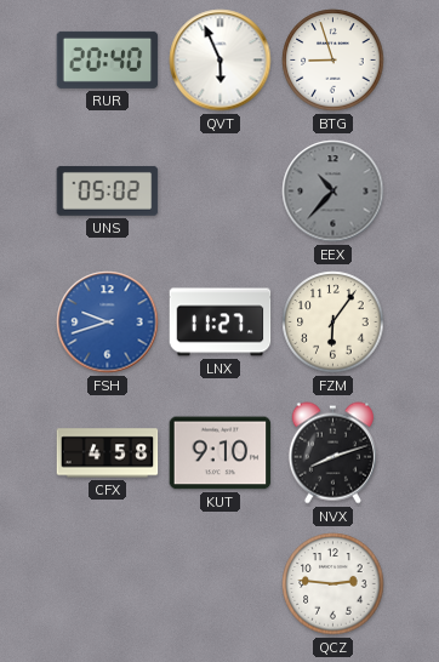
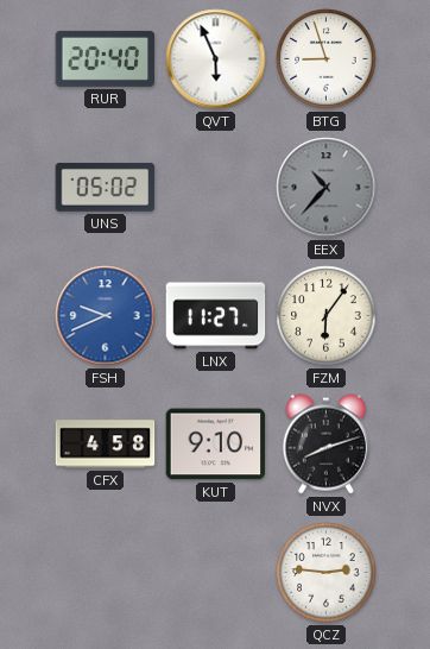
FSH: 9:42 -> 9:41
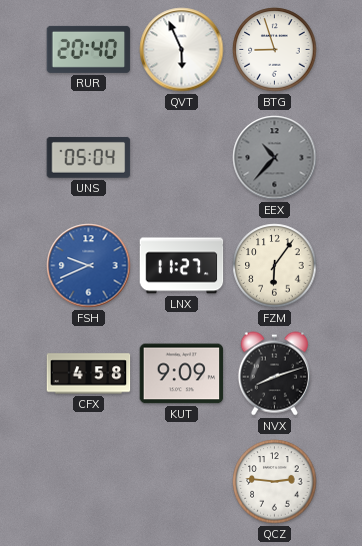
UNS: 05:02 -> 05:04
KUT: 9:10 -> 9:09
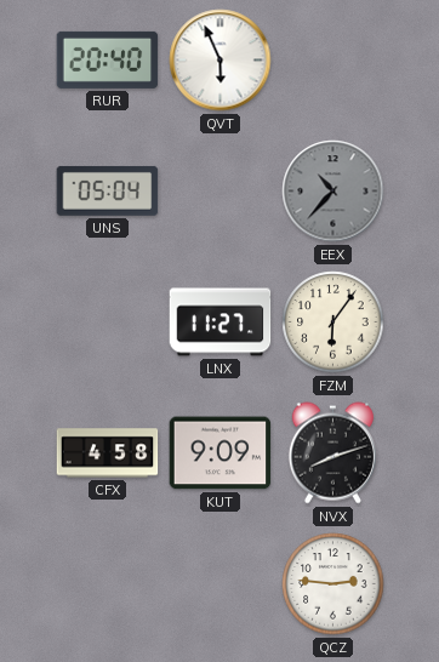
BTG: 8:57 -> none
FSH: 9:41 -> none
